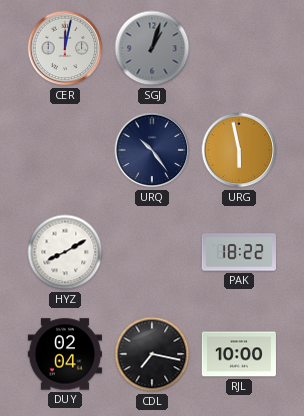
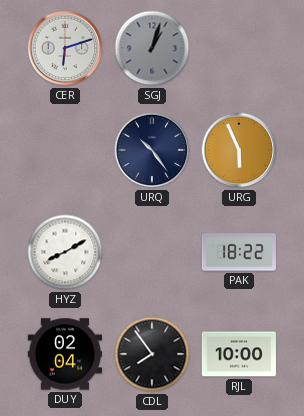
CER: 12:02 -> 6:12
URG: 5:58 -> 5:56
CDL: 7:17 -> 7:54
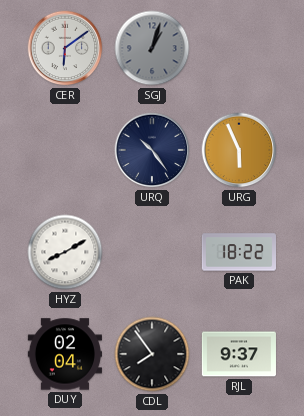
CER: 6:12 -> 6:09
RJL: 10:00 -> 9:37
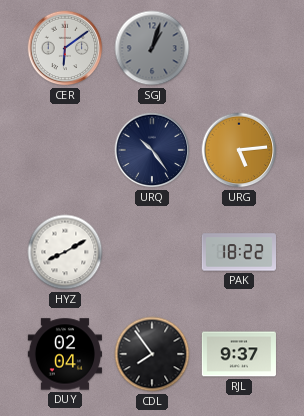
URG: 5:56 -> 5:14
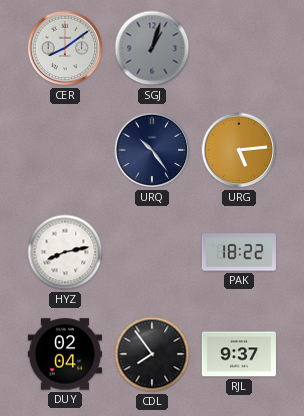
CER: 6:09 -> 8:09
HYZ: 8:10 -> 8:13
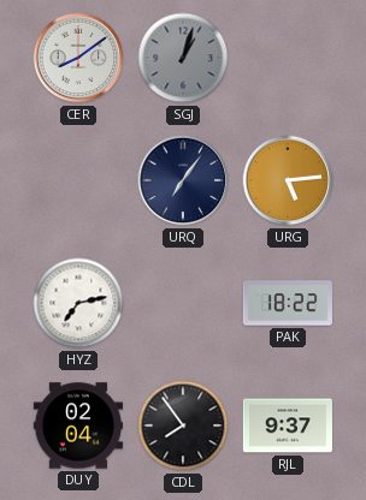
URQ: 10:24 -> 7:06
HYZ: 8:13 -> 7:13
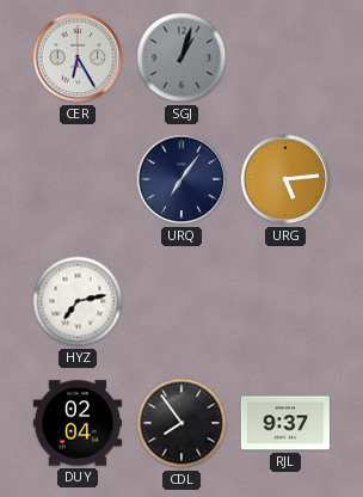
CER: 8:09 -> 6:25
PAK: 18:22 -> none
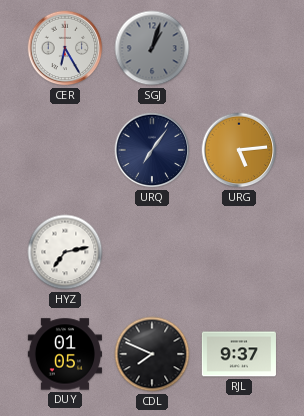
DUY: 02:04 -> 01:05
CDL: 7:54 -> 7:49
